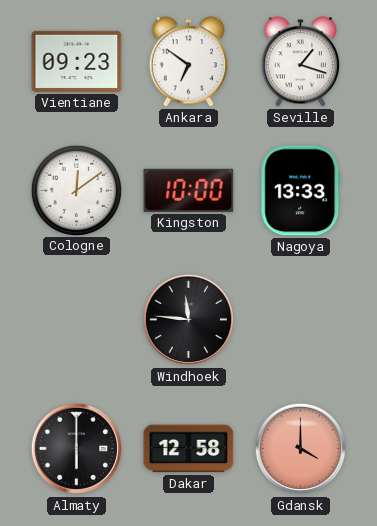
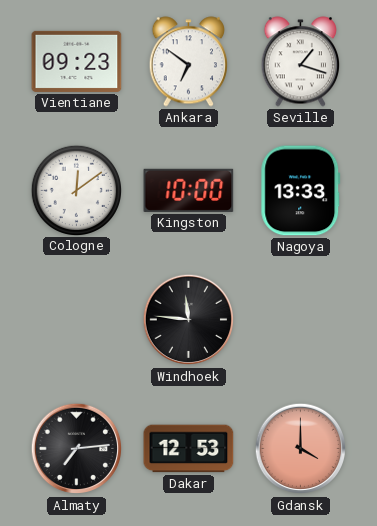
Almaty: 6:00 -> 7:14
Dakar: 12:58 -> 12:53
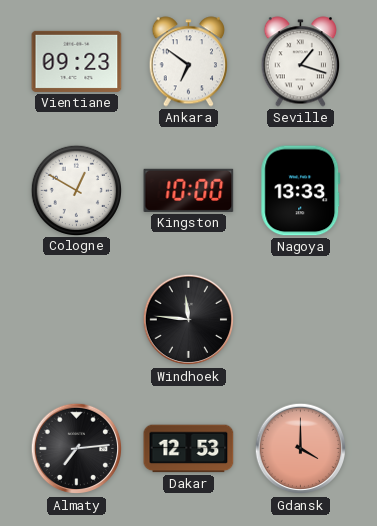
Cologne: 12:09 -> 12:50
